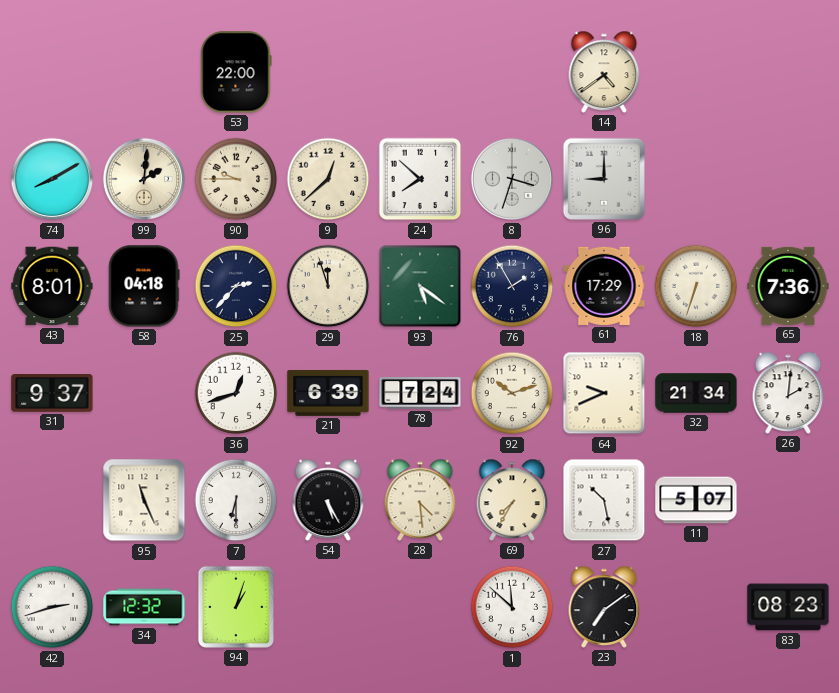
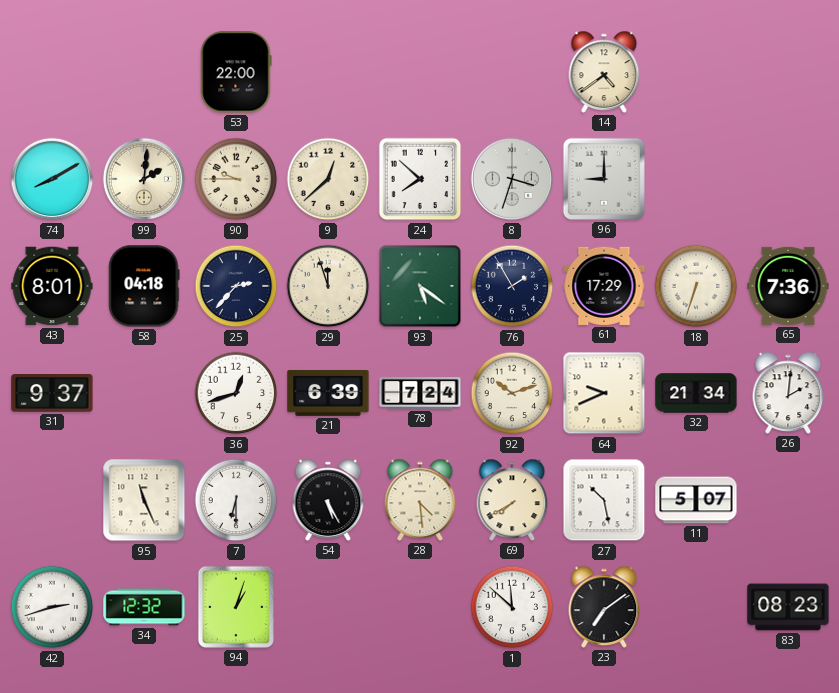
69: 7:35 -> 7:40
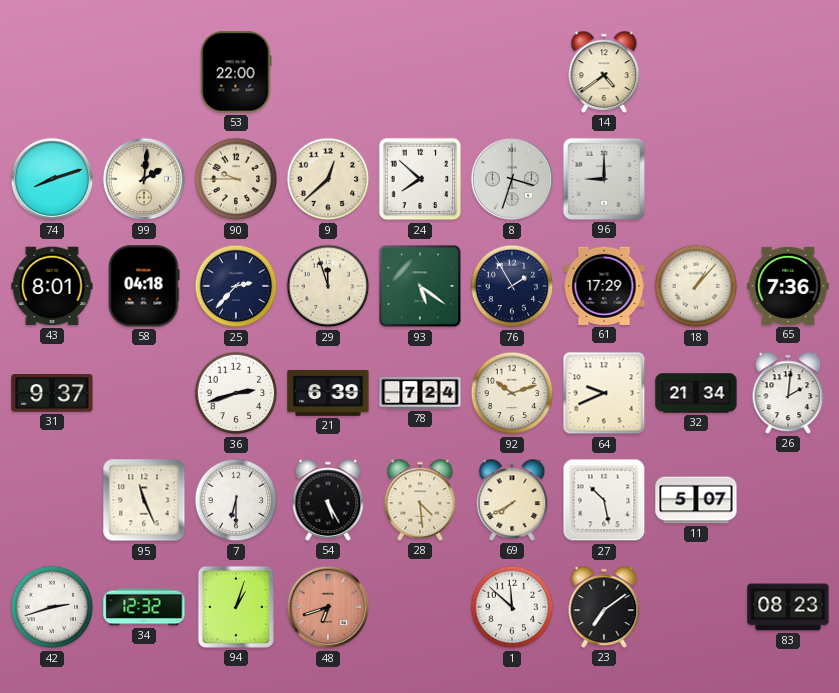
74: 8:10 -> 8:12
18: 6:33 -> 1:07
36: 12:42 -> 2:42
48: none -> 6:42
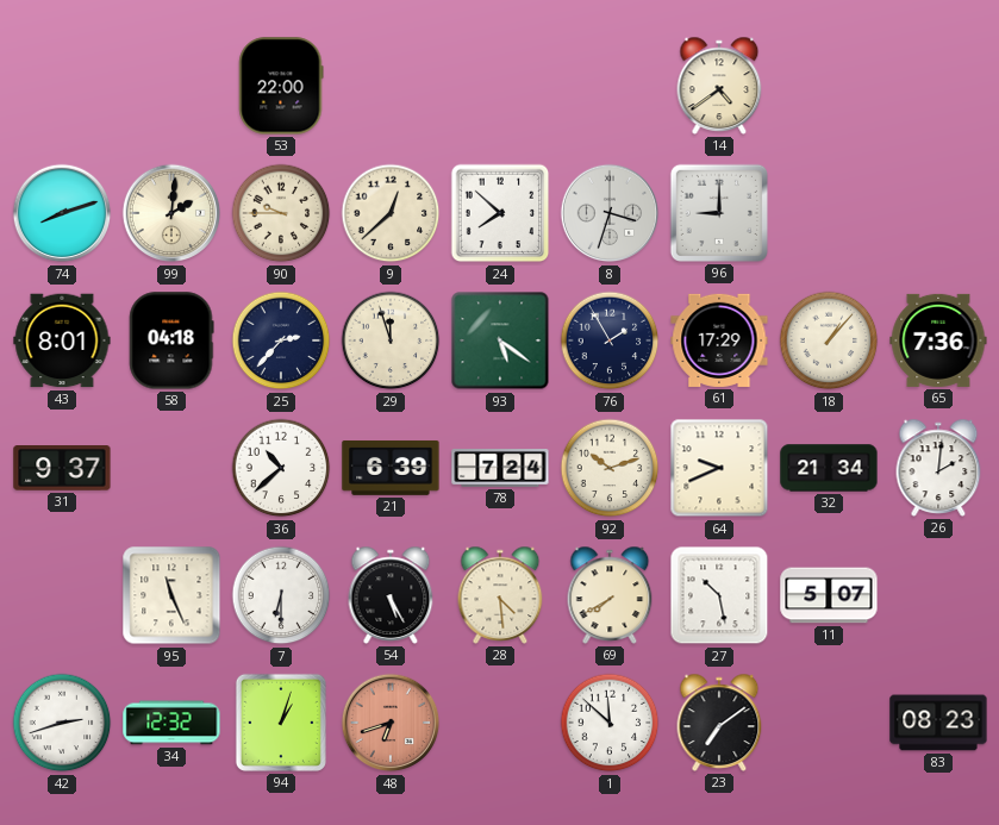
36: 2:42 -> 10:38
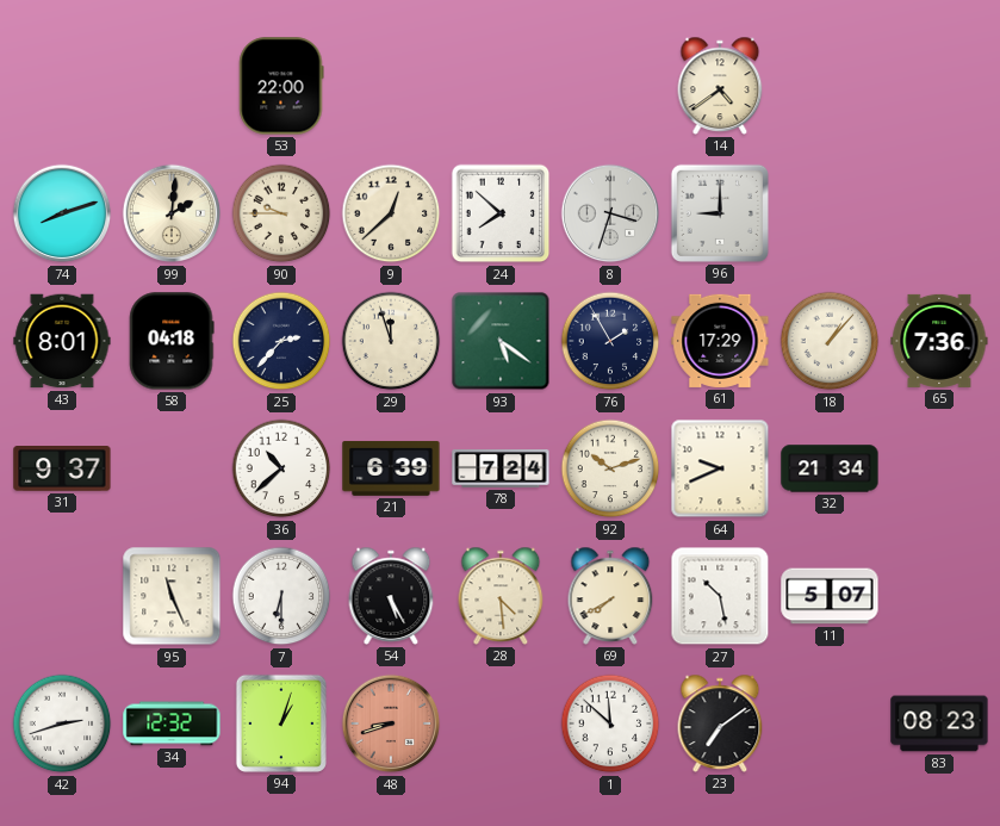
26: 2:01 -> none
48: 6:42 -> 8:42
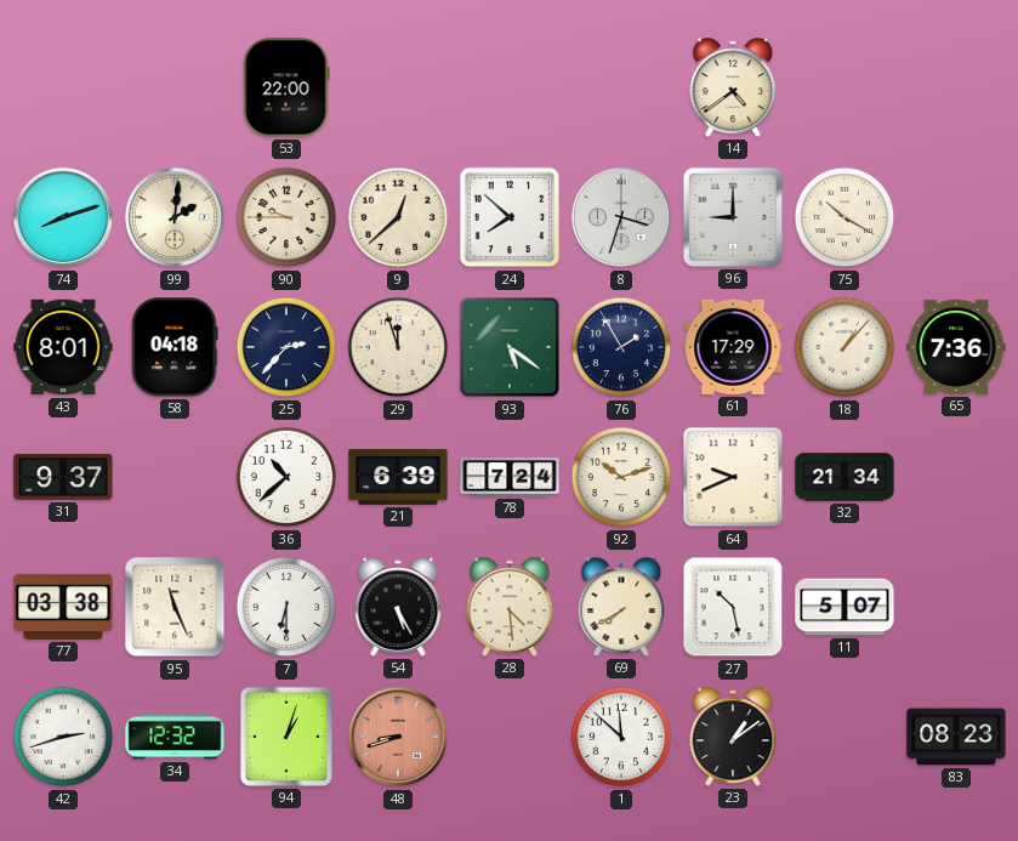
75: none -> 10:20
77: none -> 03:38
23: 7:09 -> 1:09
